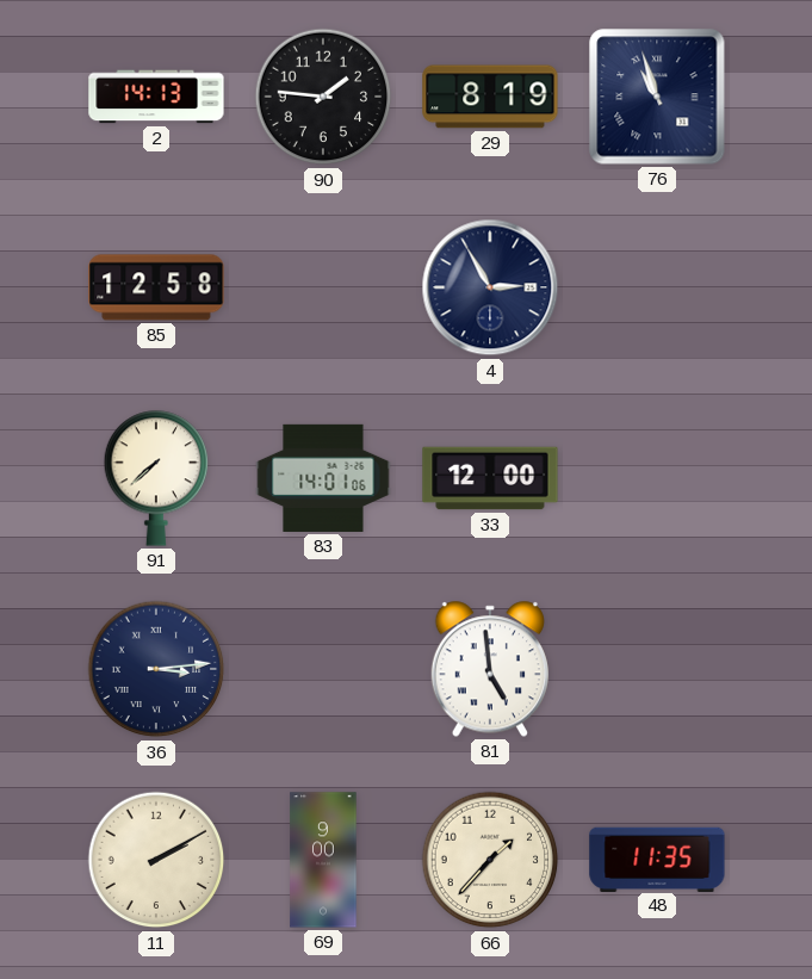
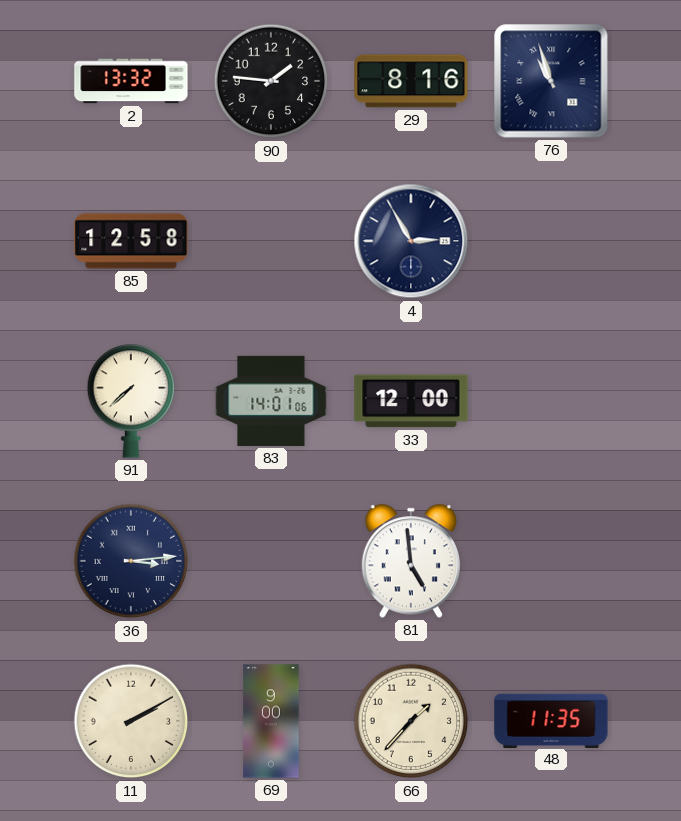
2: 14:13 -> 13:32
29: 8:19 -> 8:16
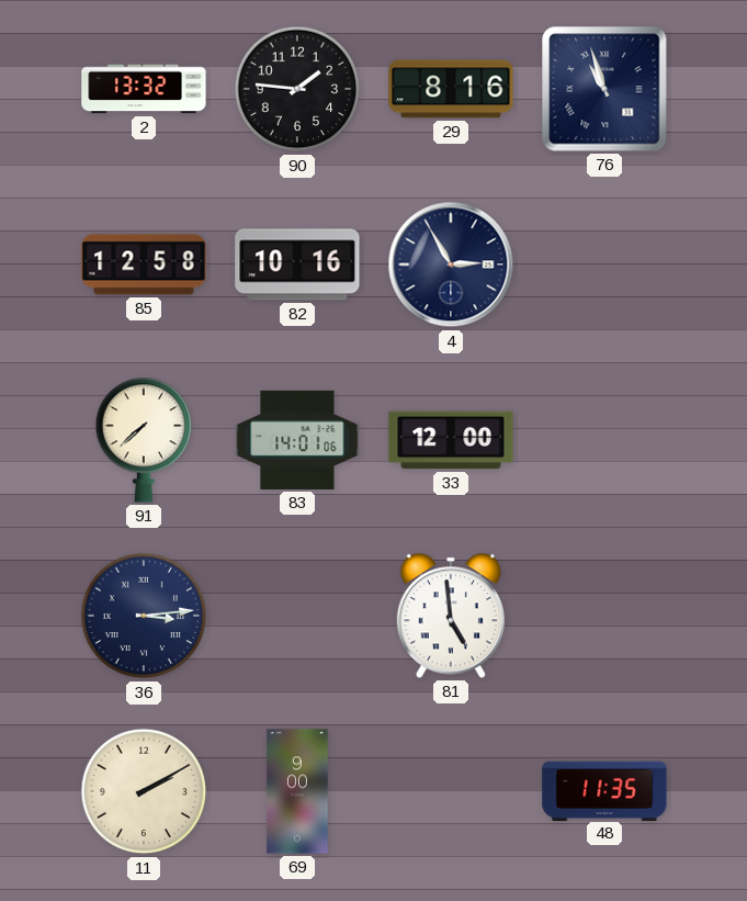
82: none -> 10:16
66: 1:37 -> none
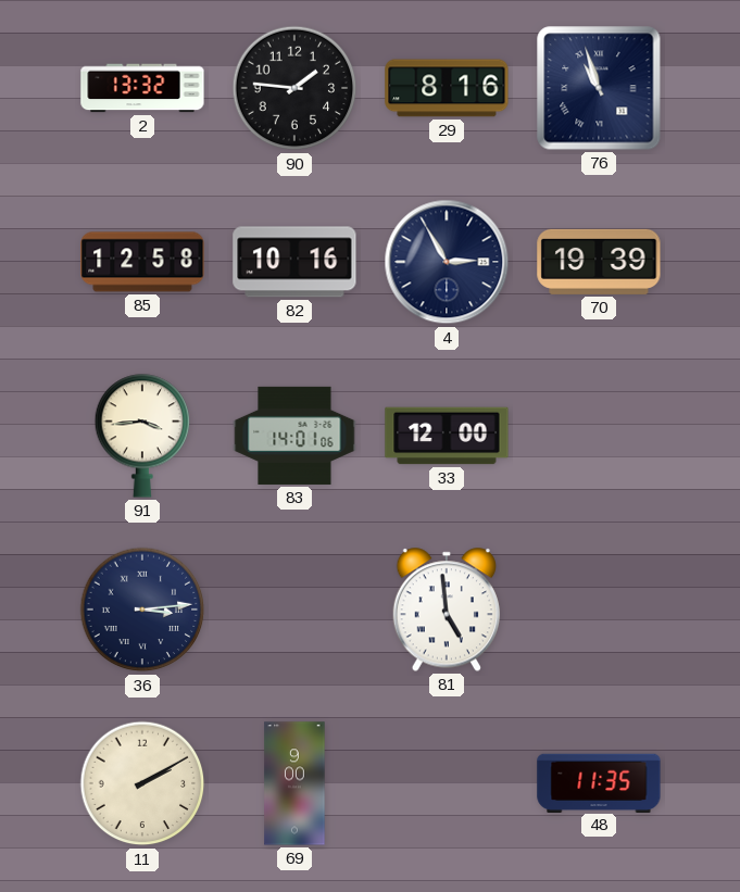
70: none -> 19:39
91: 7:38 -> 3:44
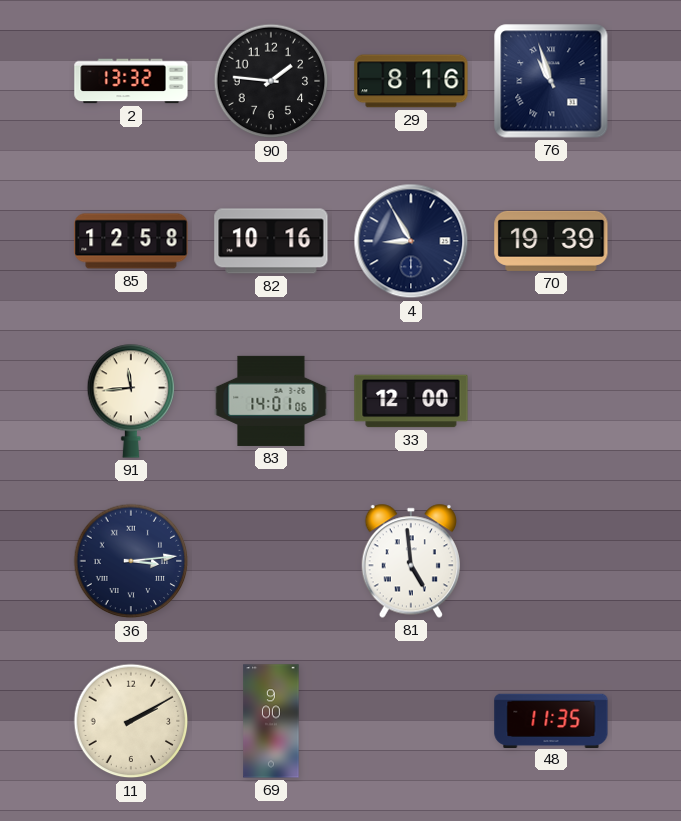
4: 2:55 -> 8:55
91: 3:44 -> 11:44
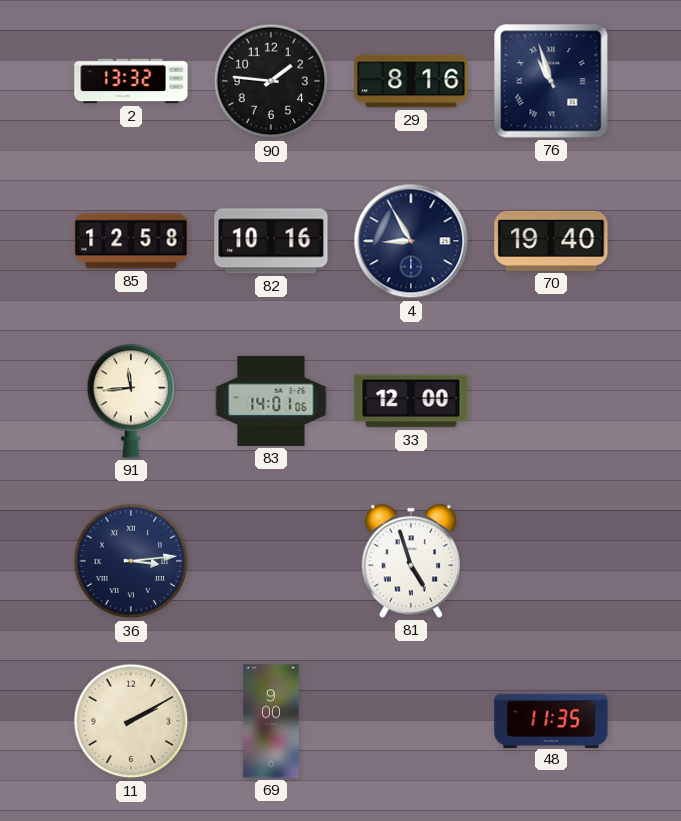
70: 19:39 -> 19:40
81: 4:59 -> 4:57
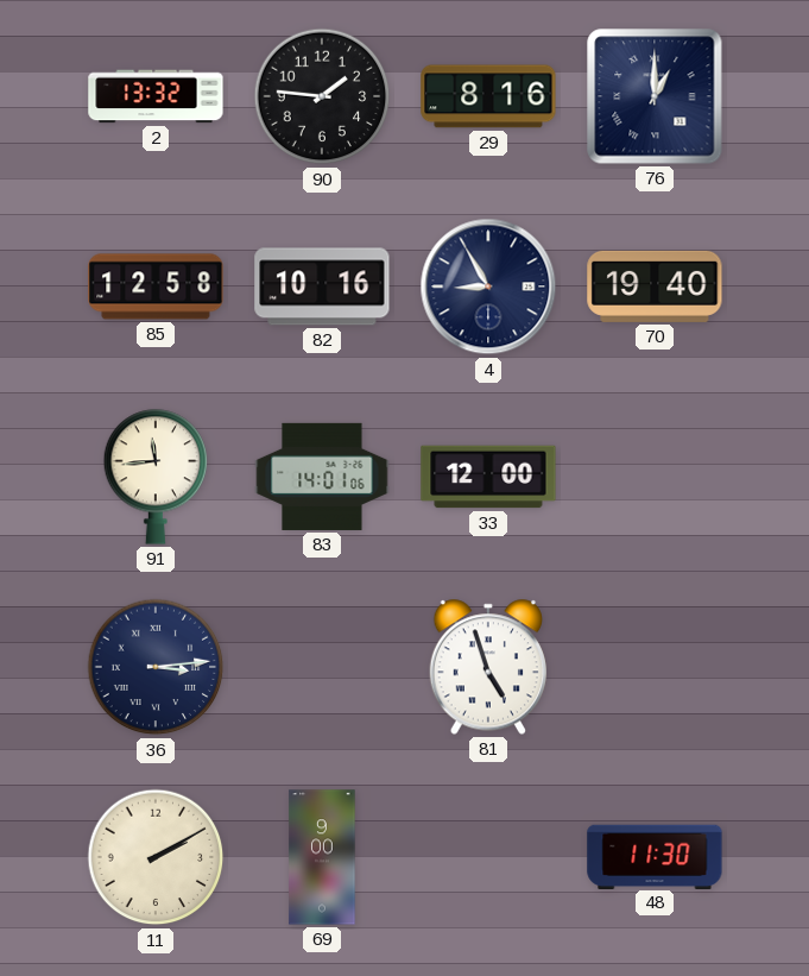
76: 10:57 -> 1:00
48: 11:35 -> 11:30
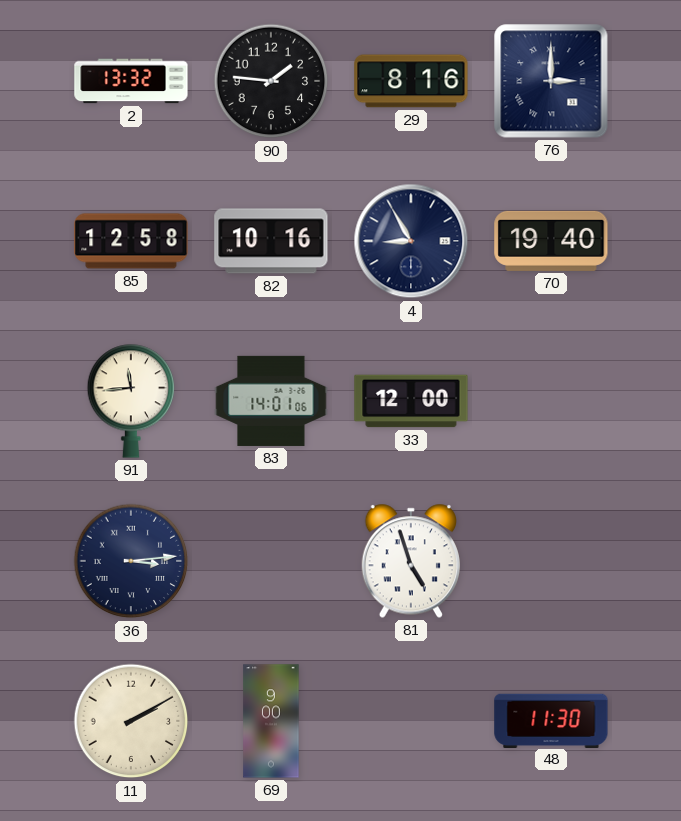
76: 1:00 -> 3:00
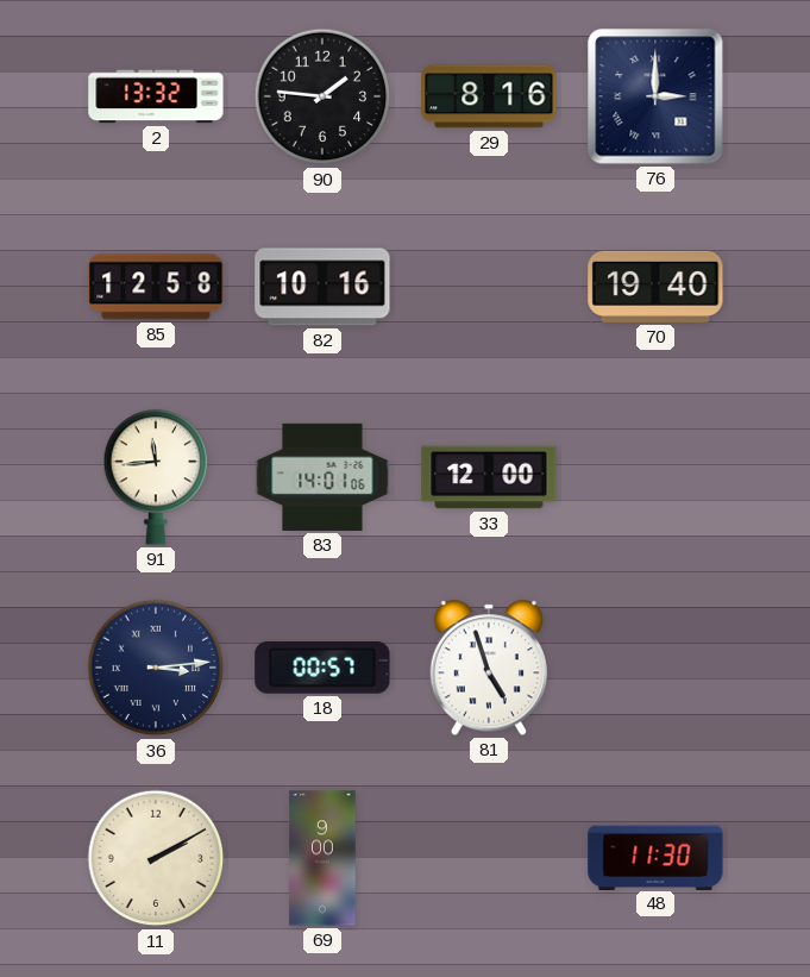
4: 8:55 -> none
18: none -> 00:57
